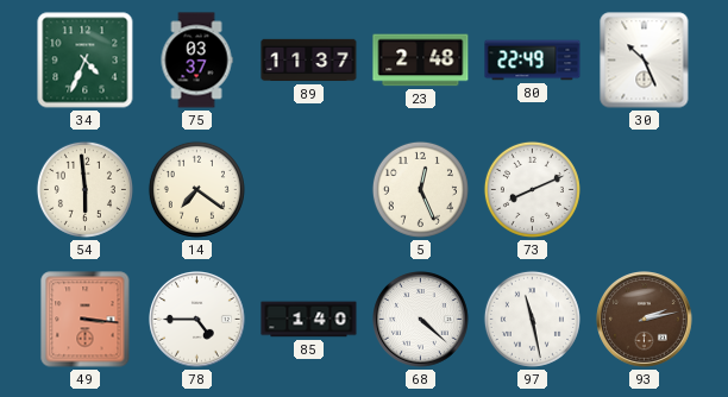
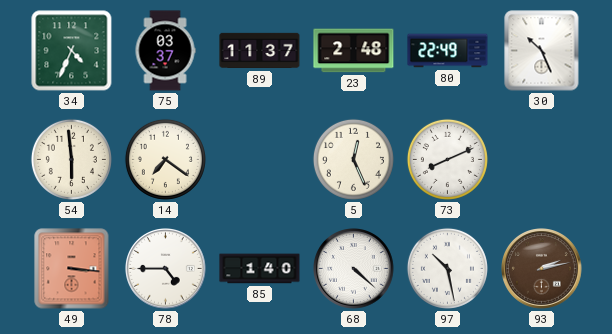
97: 11:28 -> 10:28
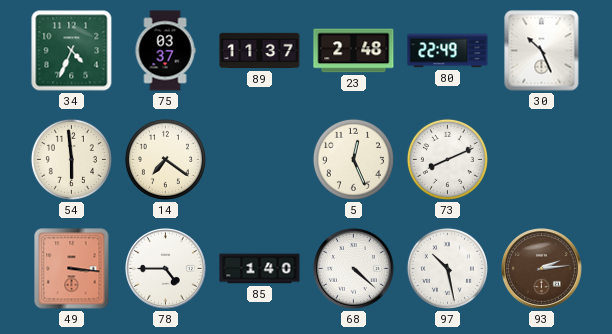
93: 2:13 -> 2:14
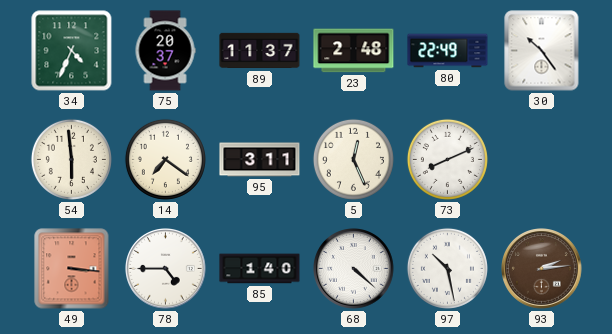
75: 03:37 -> 20:37
30: 10:26 -> 10:24
95: none -> 3:11
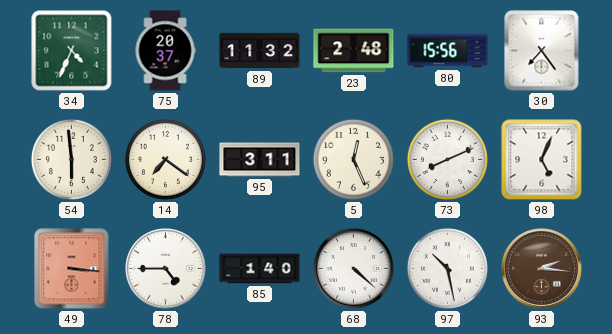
89: 11:37 -> 11:32
80: 22:49 -> 15:56
30: 10:24 -> 7:24
98: none -> 5:04
93: 2:14 -> 2:16
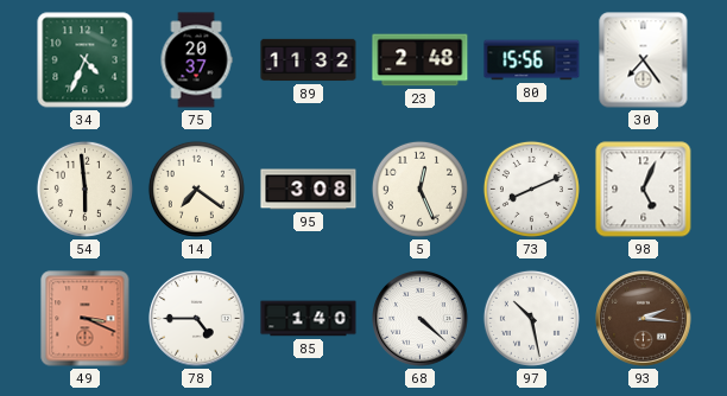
95: 3:11 -> 3:08
49: 3:16 -> 3:19
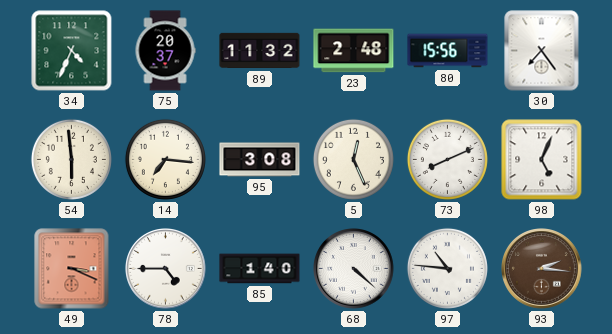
14: 7:21 -> 7:16
97: 10:28 -> 10:46
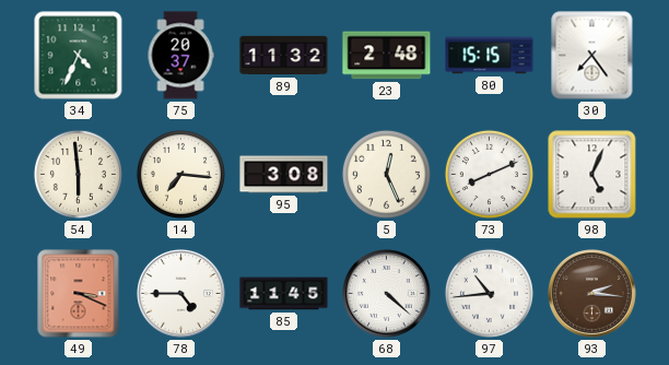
80: 15:56 -> 15:15
85: 1:40 -> 11:45
97: 10:46 -> 10:44
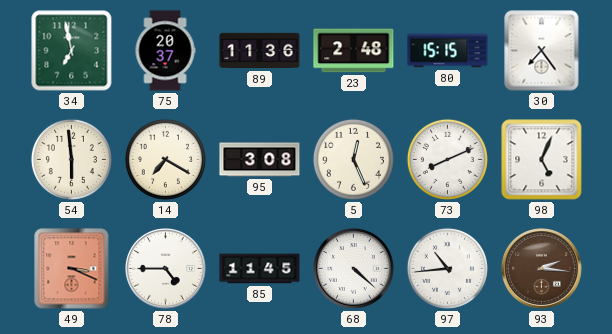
34: 4:34 -> 6:58
89: 11:32 -> 11:36
14: 7:16 -> 7:20
